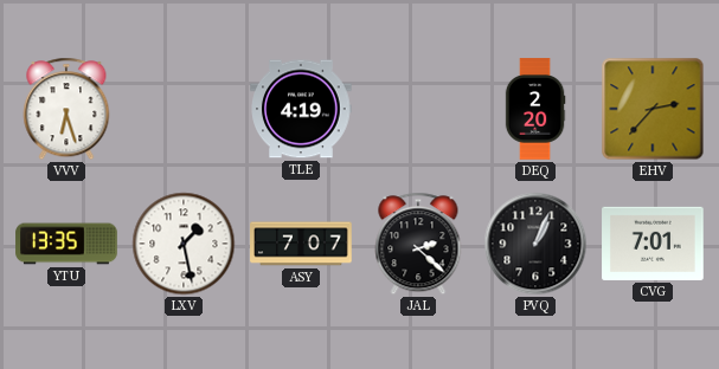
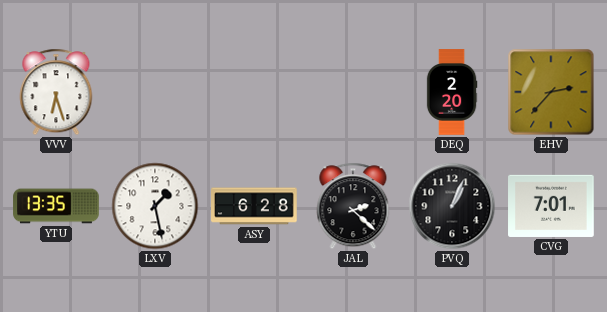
TLE: 4:19 -> none
ASY: 7:07 -> 6:28
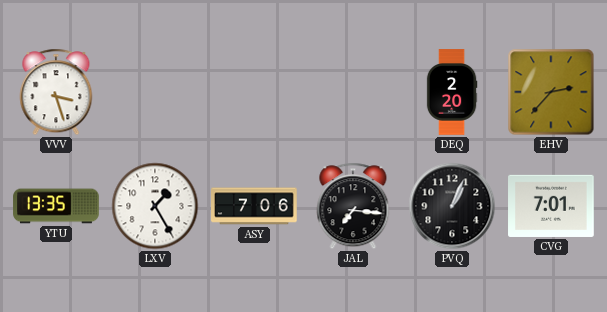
VVV: 6:27 -> 3:27
LXV: 1:28 -> 1:25
ASY: 6:28 -> 7:06
JAL: 2:22 -> 7:16
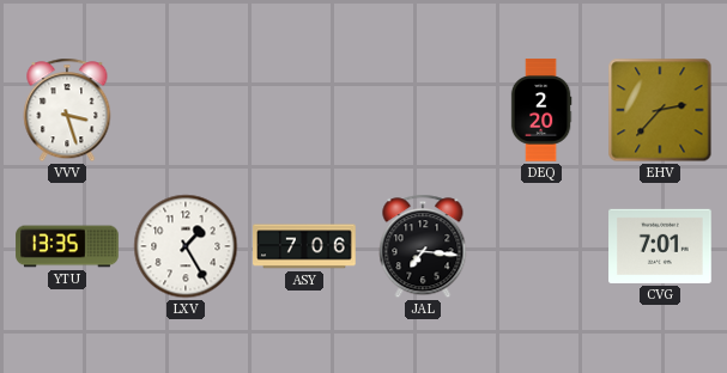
PVQ: 1:04 -> none
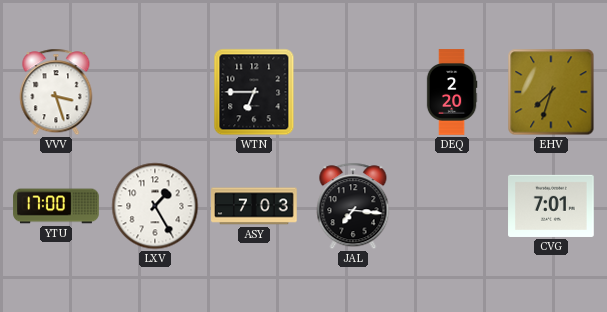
WTN: none -> 6:45
EHV: 2:37 -> 7:33
YTU: 13:35 -> 17:00
ASY: 7:06 -> 7:03
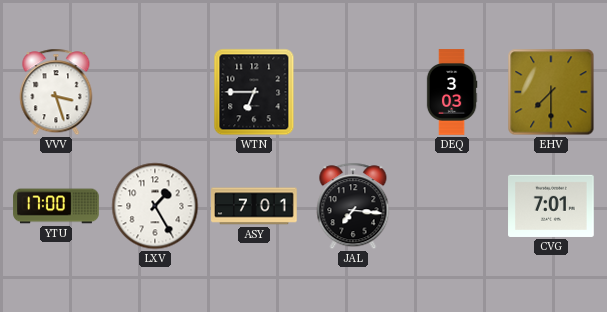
DEQ: 2:20 -> 3:03
EHV: 7:33 -> 7:30
ASY: 7:03 -> 7:01
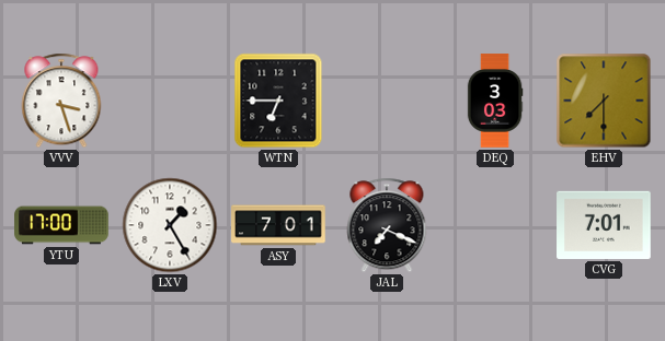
JAL: 7:16 -> 7:19
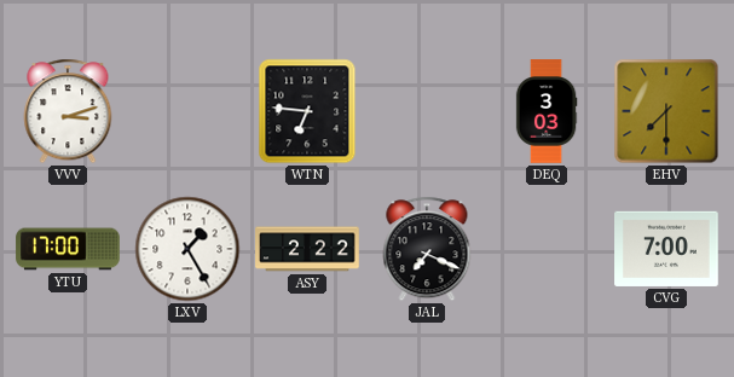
VVV: 3:27 -> 3:12
WTN: 6:45 -> 6:46
ASY: 7:01 -> 2:22
CVG: 7:01 -> 7:00
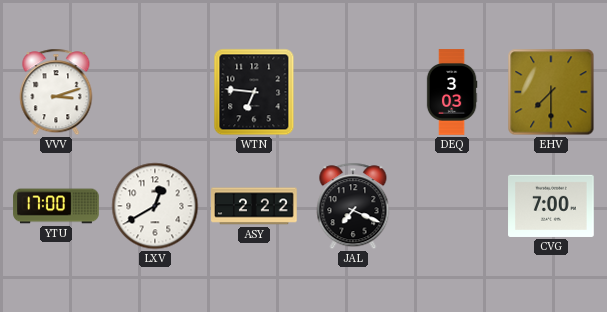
LXV: 1:25 -> 12:40
